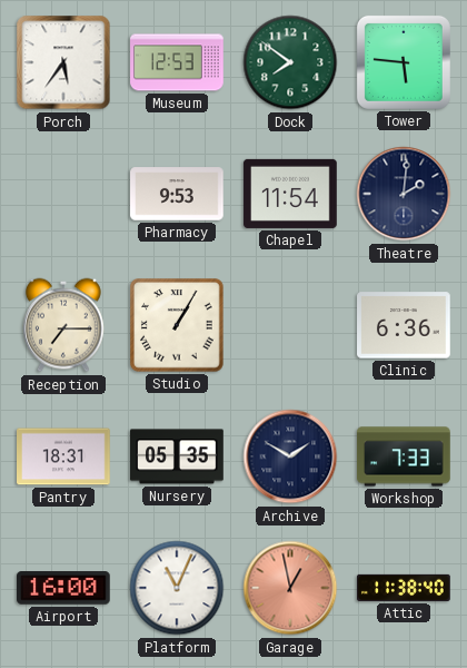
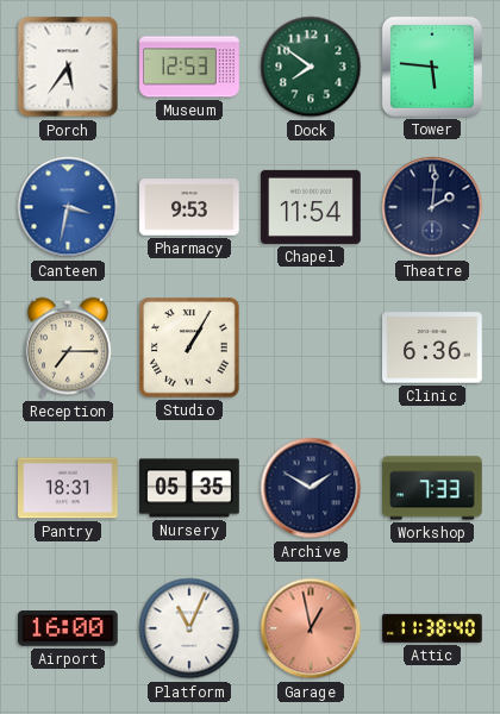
Canteen: none -> 3:32
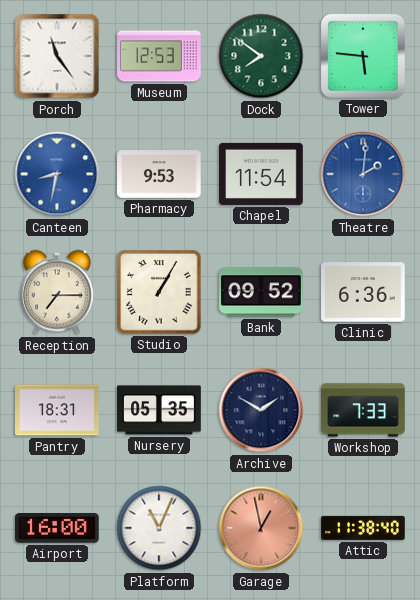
Porch: 5:36 -> 11:24
Canteen: 3:32 -> 8:32
Theatre dial: navy -> blue
Bank: none -> 09:52
